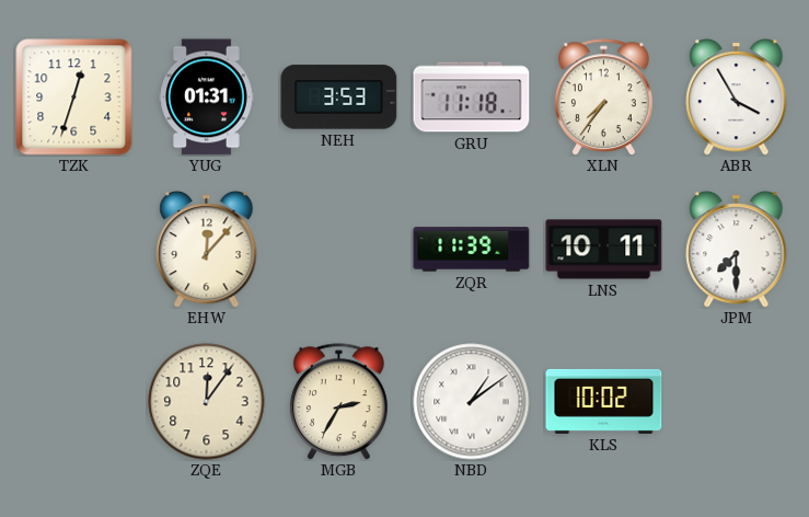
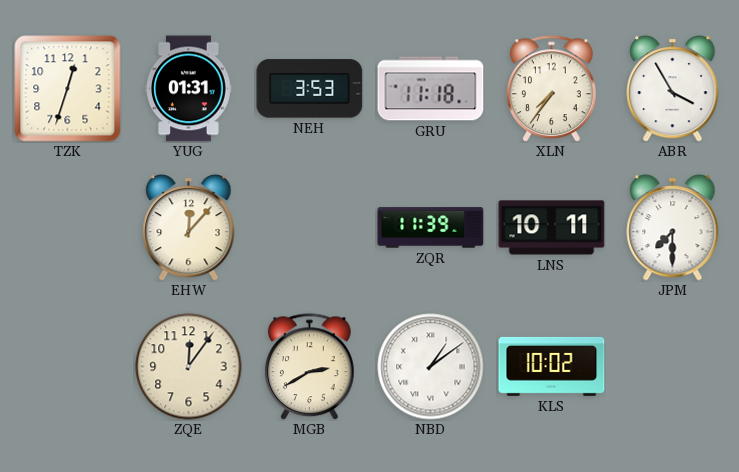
MGB: 2:35 -> 2:40
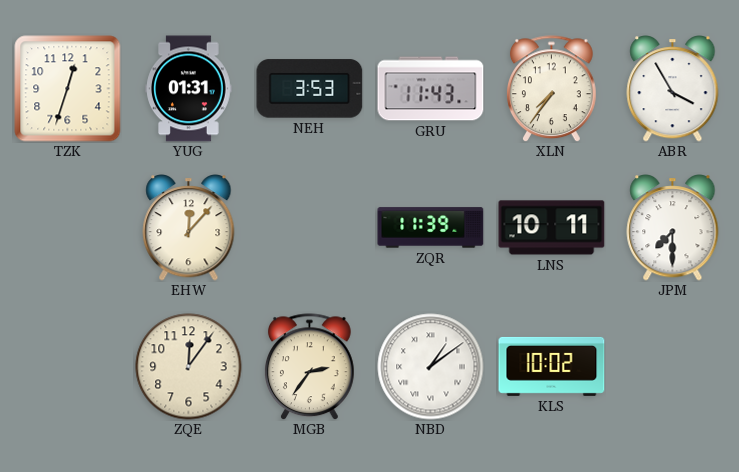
GRU: 11:18 -> 11:43
MGB: 2:40 -> 2:36
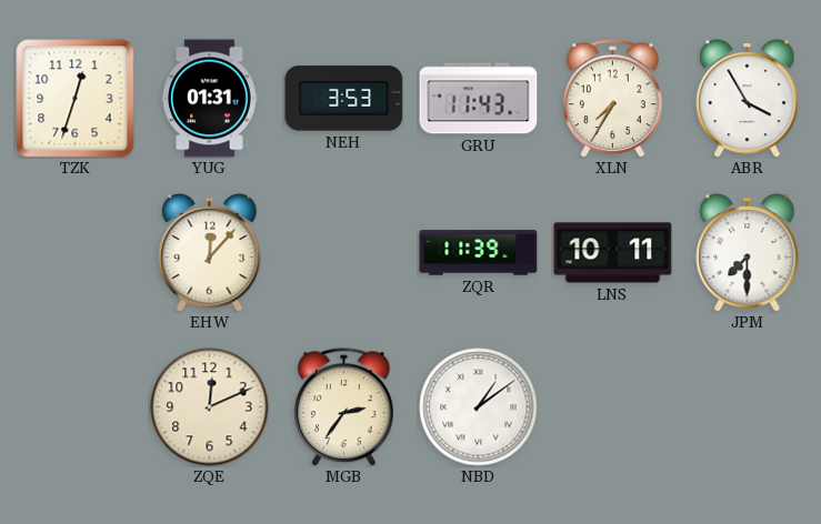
XLN: 7:36 -> 7:35
ZQE: 12:06 -> 12:11
KLS: 10:02 -> none
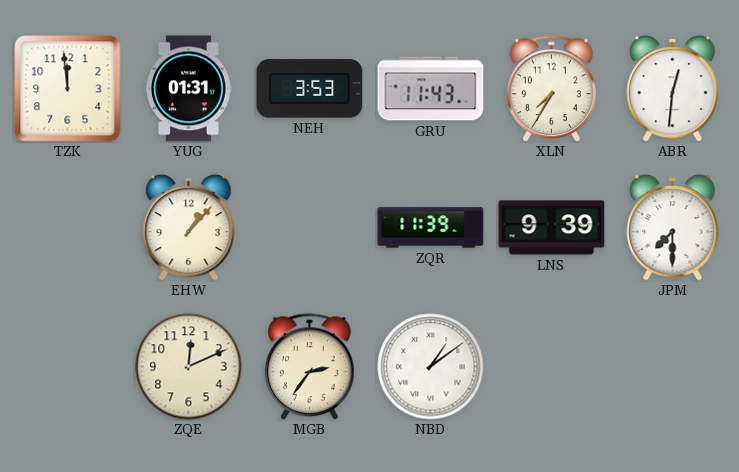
TZK: 12:33 -> 11:59
ABR: 3:55 -> 12:31
EHW: 12:07 -> 1:07
LNS: 10:11 -> 9:39
